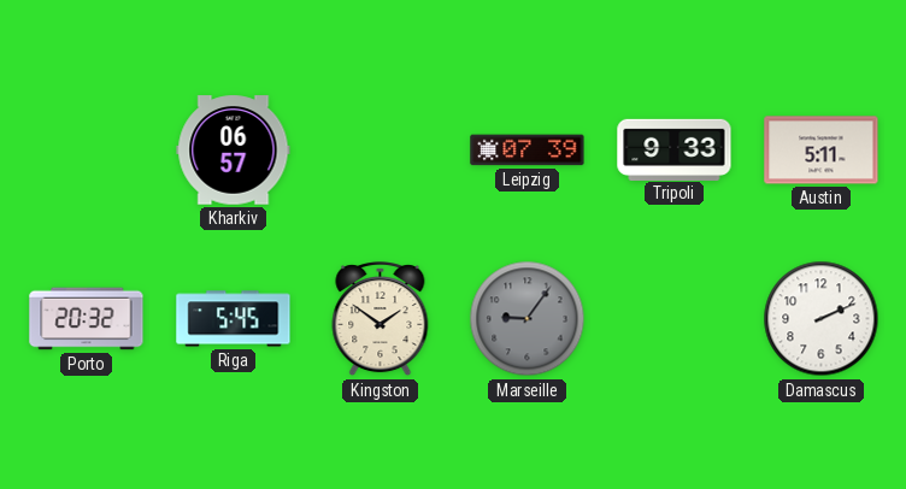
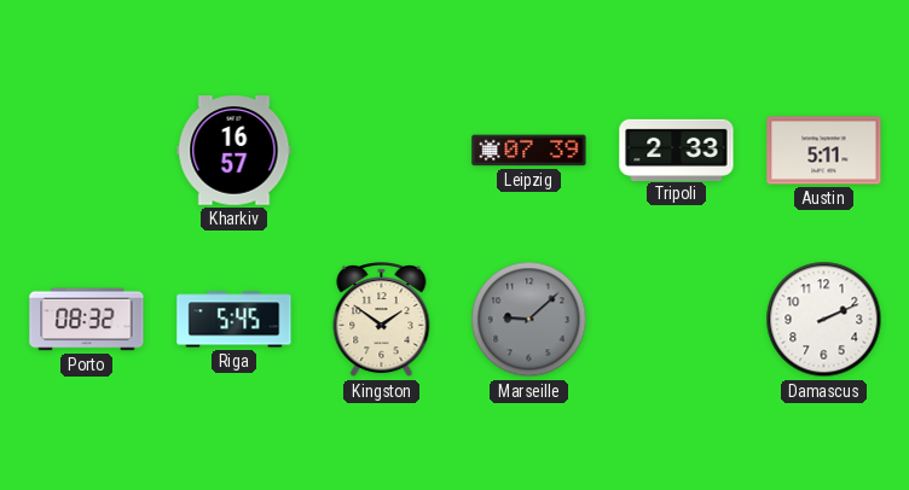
Kharkiv: 06:57 -> 16:57
Tripoli: 9:33 -> 2:33
Porto: 20:32 -> 08:32
Marseille: 9:06 -> 9:08
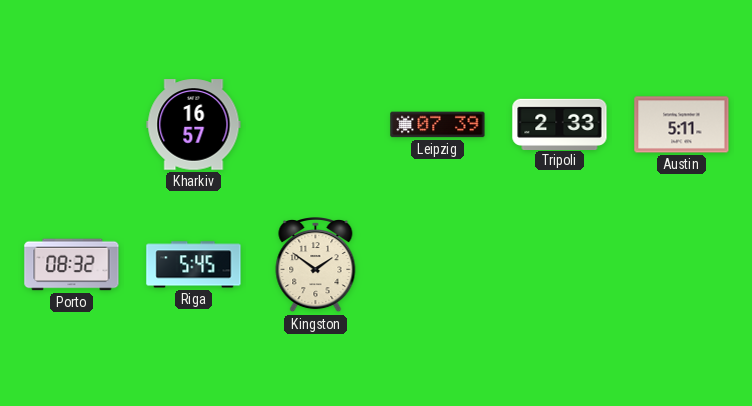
Marseille: 9:08 -> none
Damascus: 2:11 -> none
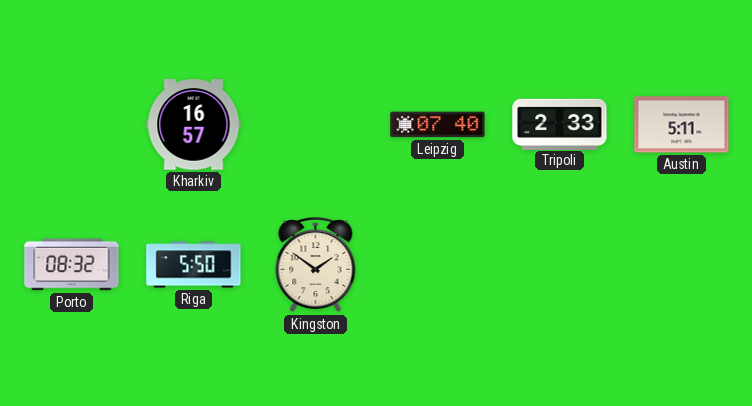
Leipzig: 07:39 -> 07:40
Riga: 5:45 -> 5:50
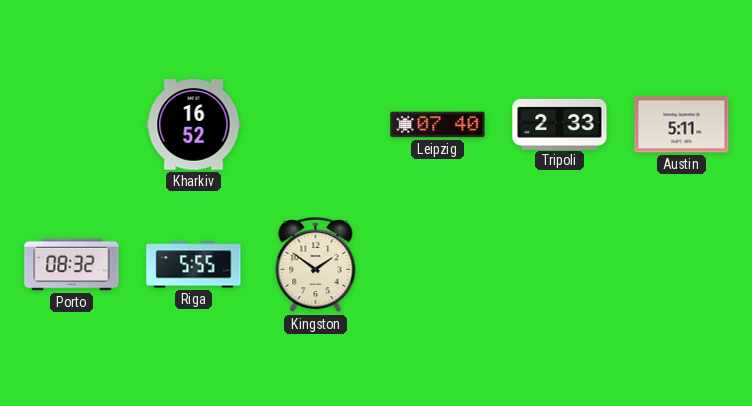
Kharkiv: 16:57 -> 16:52
Riga: 5:50 -> 5:55
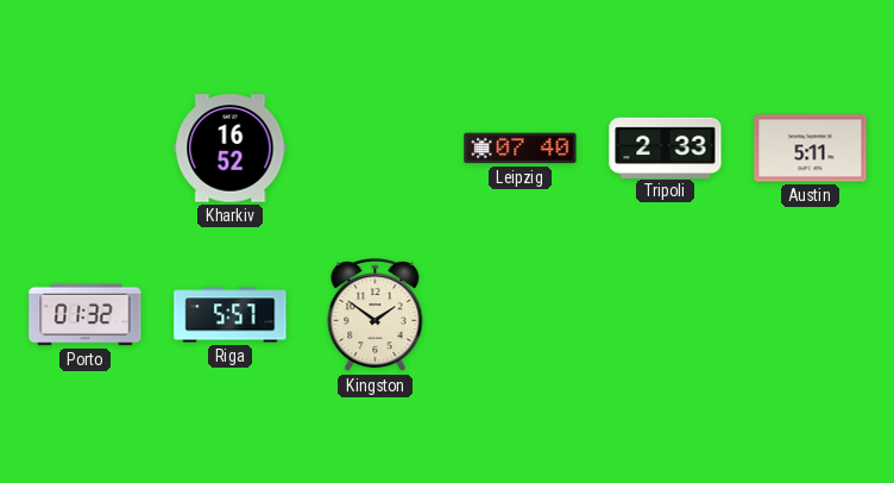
Porto: 08:32 -> 01:32
Riga: 5:55 -> 5:57
